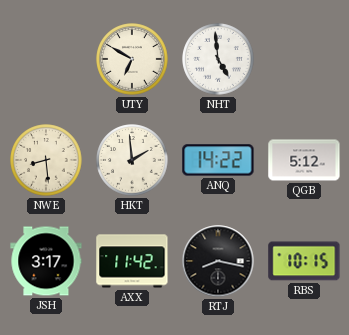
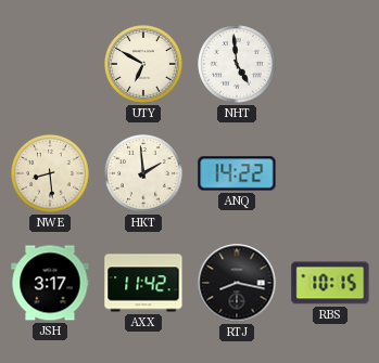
QGB: 5:12 -> none
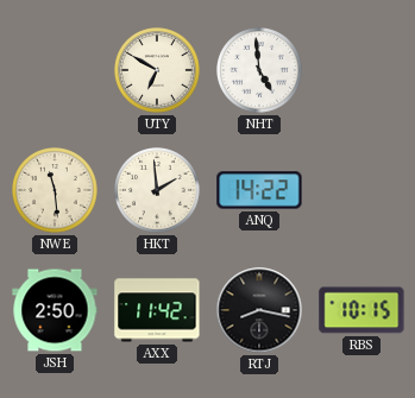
NWE: 8:29 -> 11:29
JSH: 3:17 -> 2:50
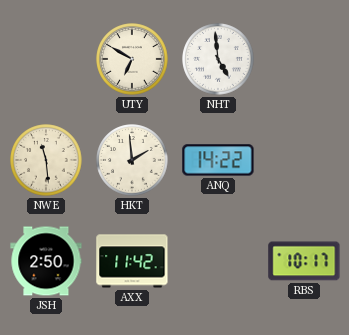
RTJ: 8:17 -> none
RBS: 10:15 -> 10:17
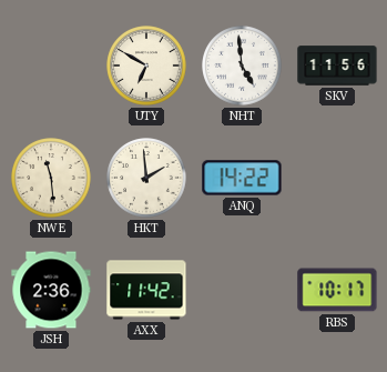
SKV: none -> 11:56
JSH: 2:50 -> 2:36
